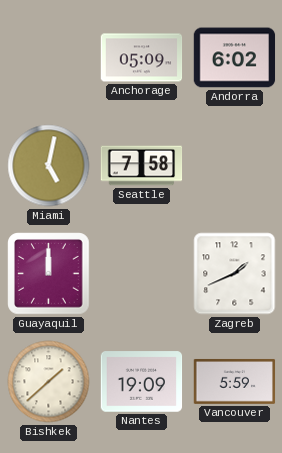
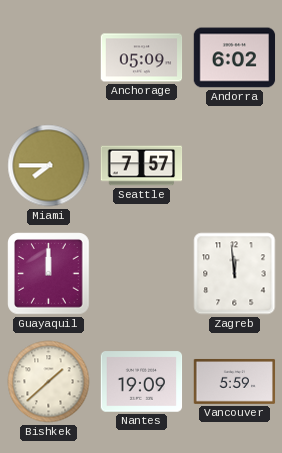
Miami: 5:02 -> 7:45
Seattle: 7:58 -> 7:57
Zagreb: 1:41 -> 11:59
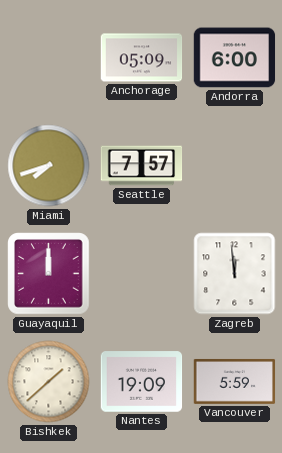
Andorra: 6:02 -> 6:00
Miami: 7:45 -> 7:42
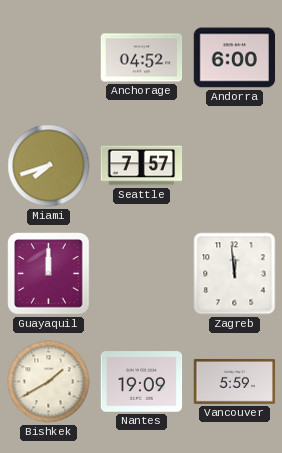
Anchorage: 05:09 -> 04:52
Bishkek: 1:38 -> 1:40
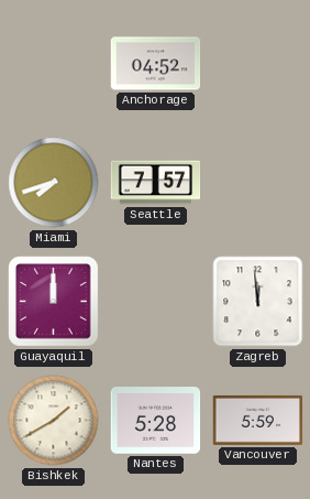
Andorra: 6:00 -> none
Nantes: 19:09 -> 5:28
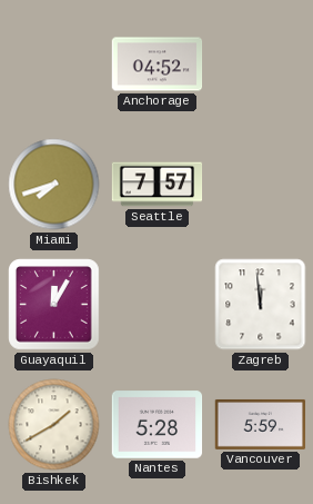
Guayaquil: 12:00 -> 12:05
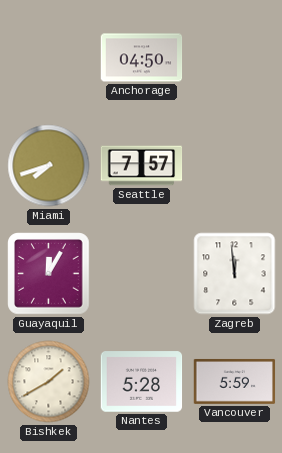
Anchorage: 04:52 -> 04:50
